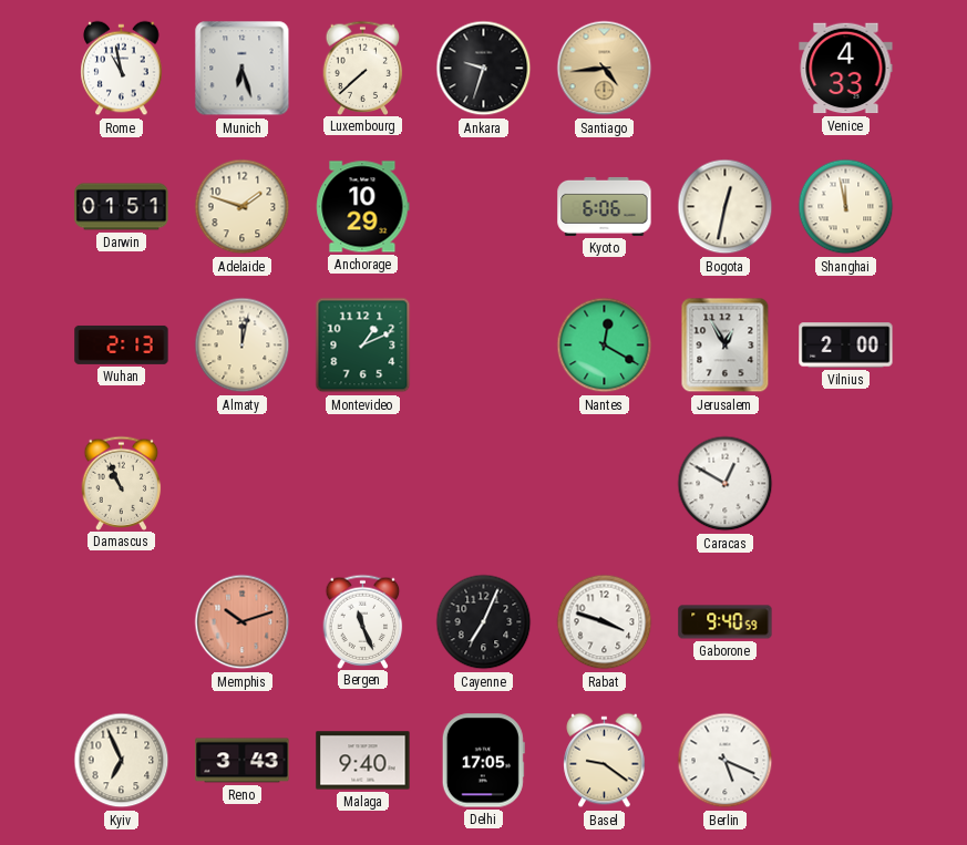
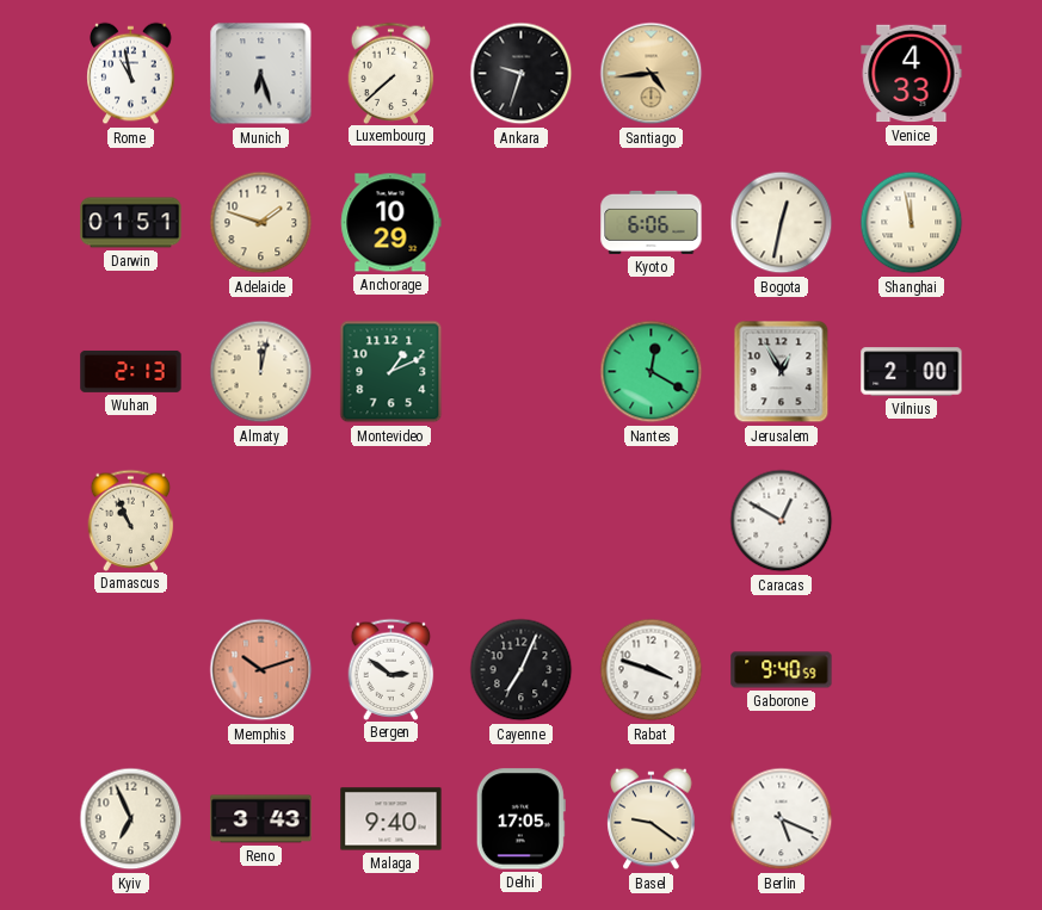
Bergen: 11:26 -> 2:51
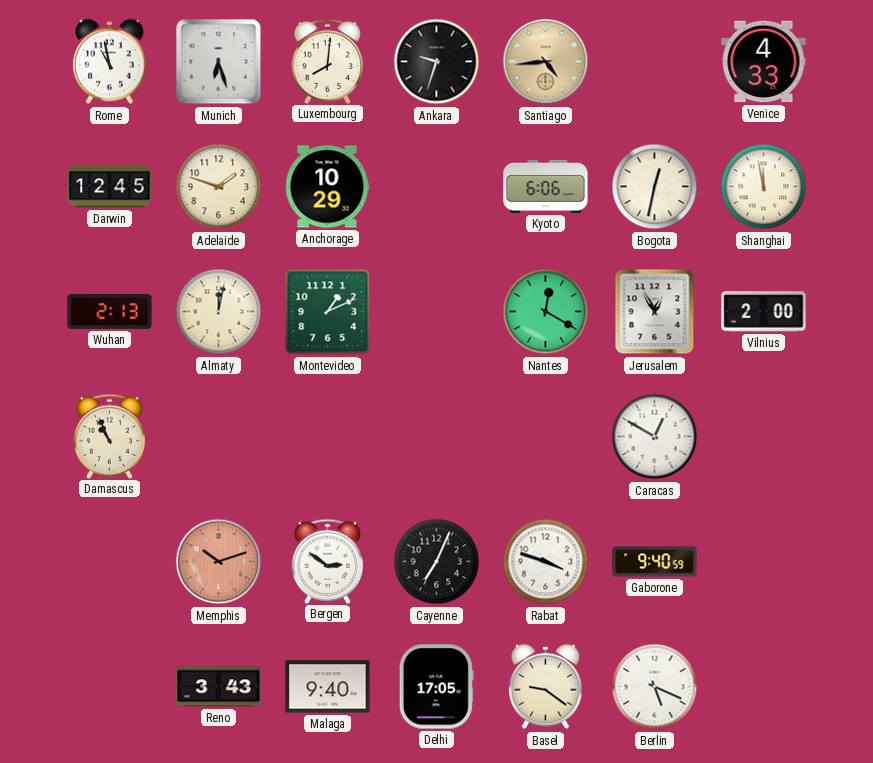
Luxembourg: 7:38 -> 8:01
Darwin: 01:51 -> 12:45
Kyiv: 6:56 -> none
